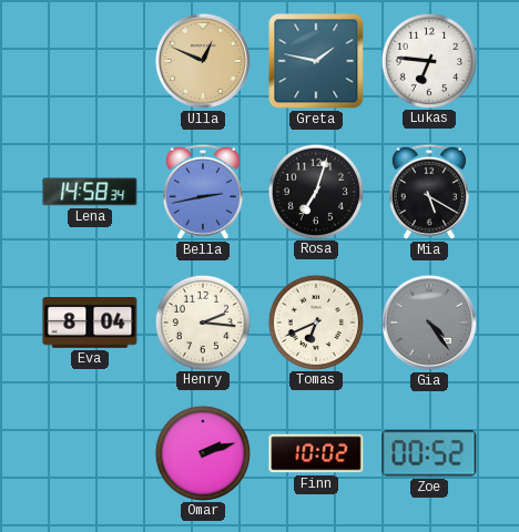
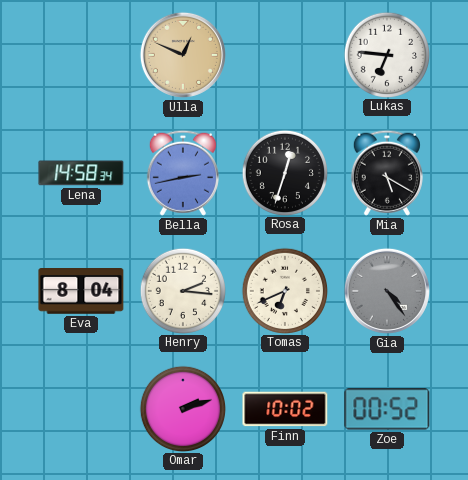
Greta: 1:47 -> none
Rosa: 7:03 -> 12:33
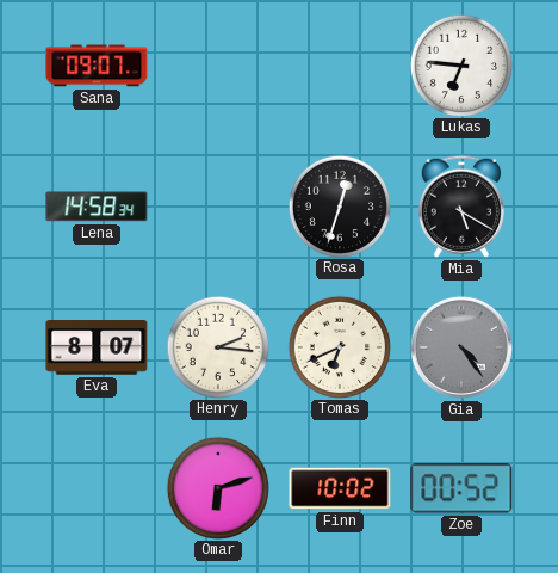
Sana: none -> 09:07
Ulla: 12:49 -> none
Bella: 2:43 -> none
Eva: 8:04 -> 8:07
Omar: 2:12 -> 6:12
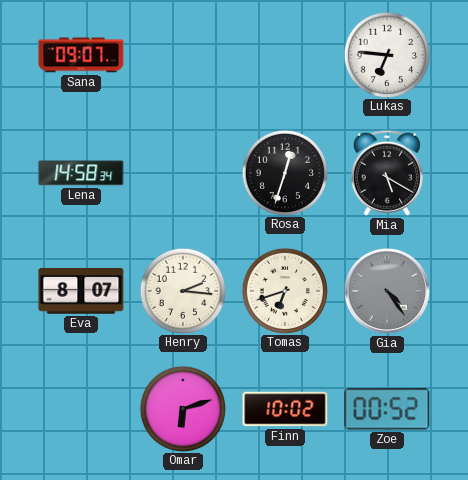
Tomas: 6:41 -> 6:42
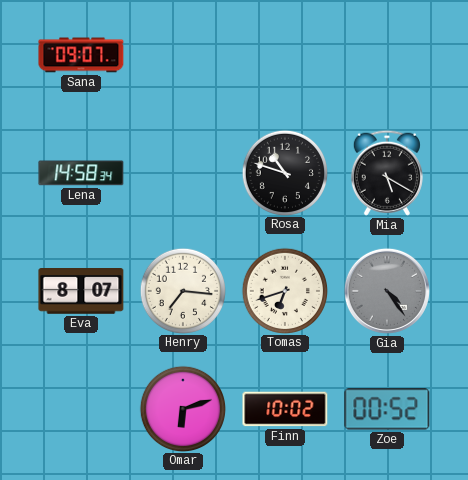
Lukas: 6:46 -> none
Rosa: 12:33 -> 10:48
Henry: 2:16 -> 7:16
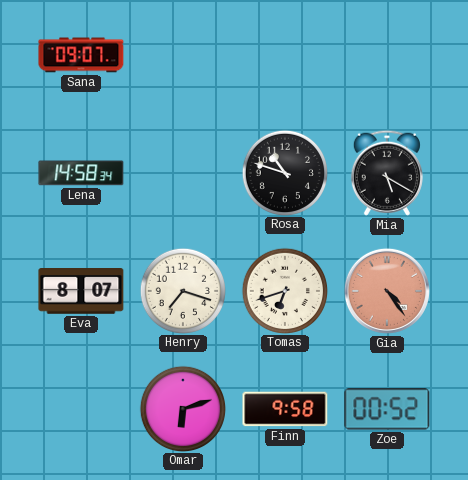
Henry: 7:16 -> 7:18
Gia dial: grey -> salmon
Finn: 10:02 -> 9:58
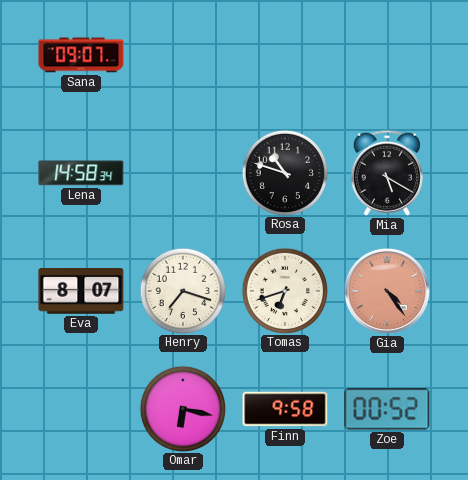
Omar: 6:12 -> 6:17
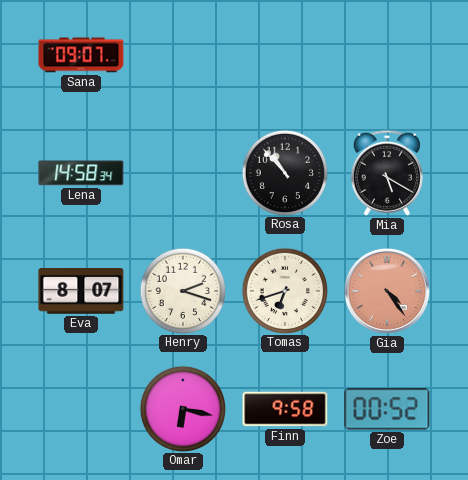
Rosa: 10:48 -> 10:53
Henry: 7:18 -> 2:18
